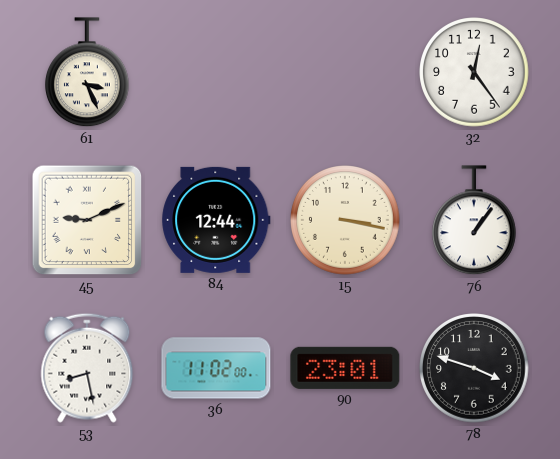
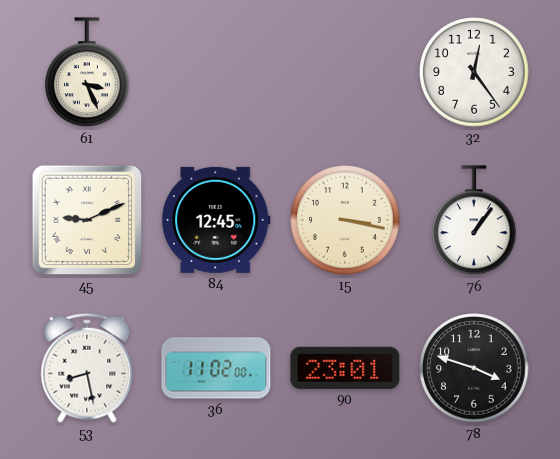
84: 12:44 -> 12:45
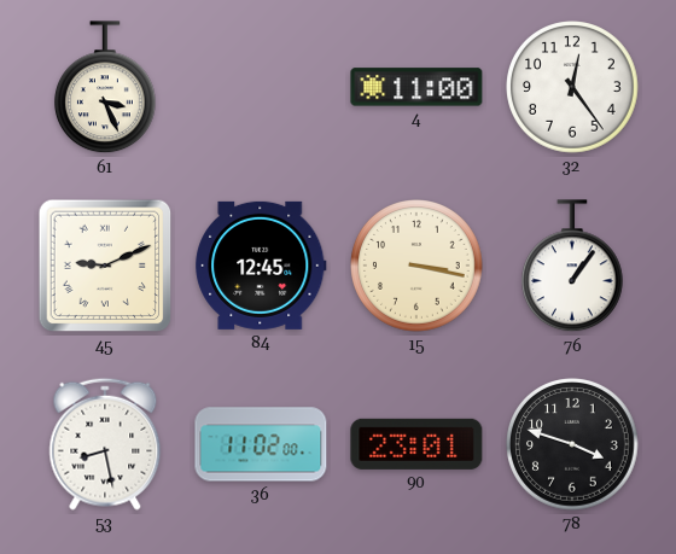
4: none -> 11:00
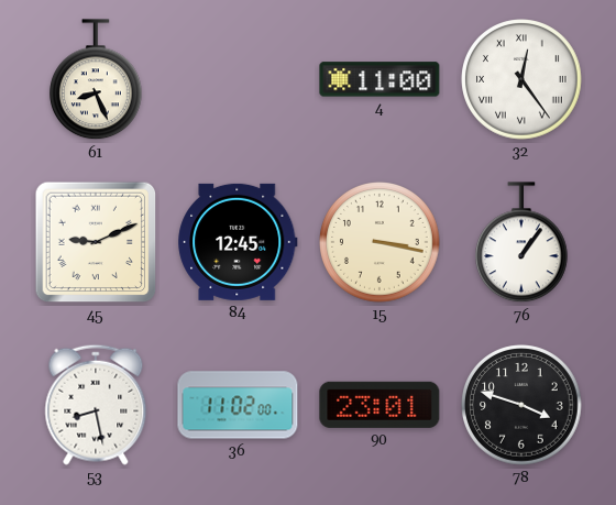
61: 3:26 -> 8:26
32 numerals: Arabic -> Roman
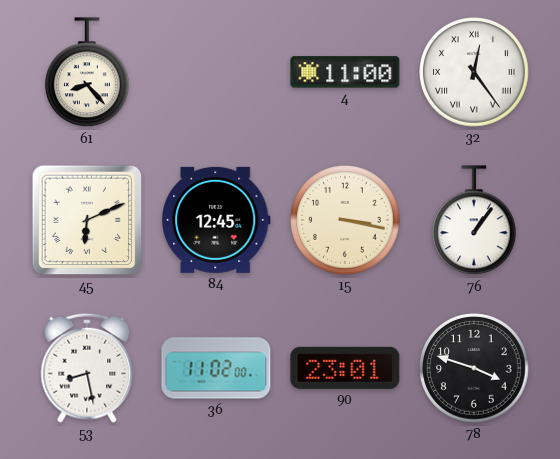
61: 8:26 -> 8:23
45: 9:11 -> 6:11
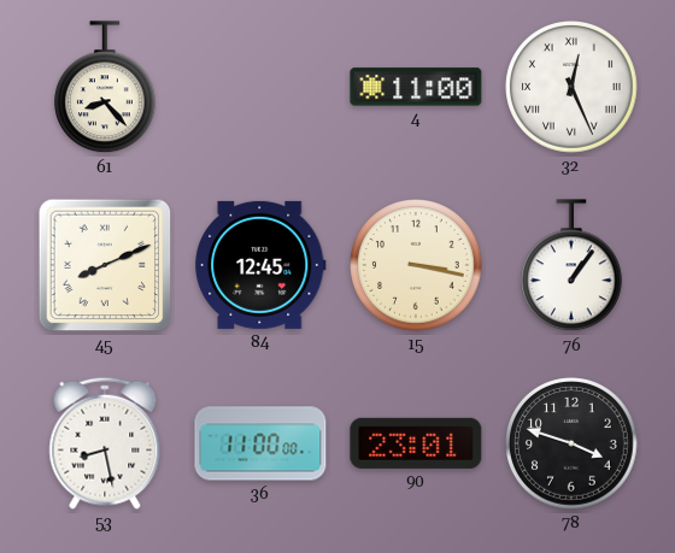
32: 12:24 -> 12:26
45: 6:11 -> 8:11
36: 11:02 -> 11:00
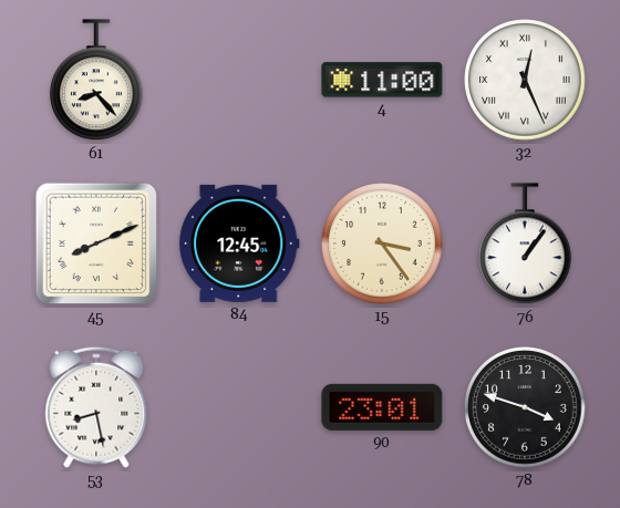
15: 3:17 -> 3:24
36: 11:00 -> none
